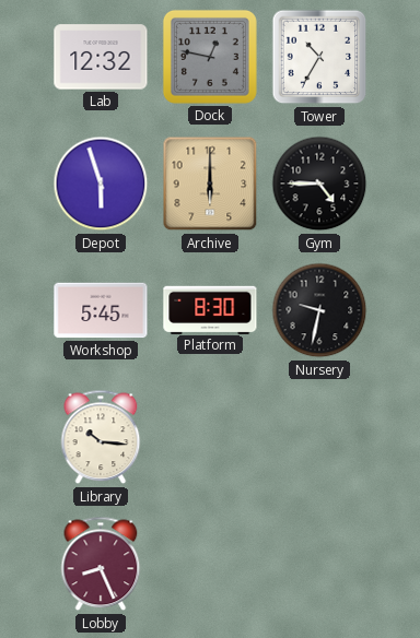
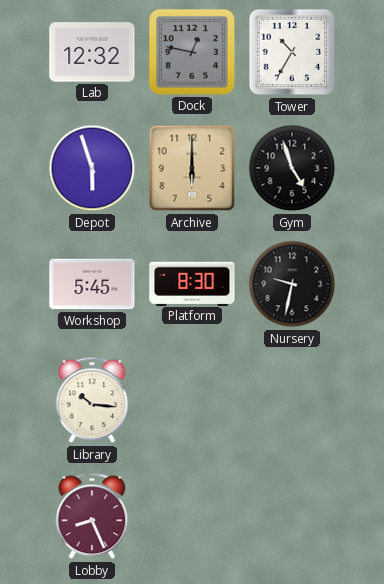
Gym: 4:45 -> 4:57
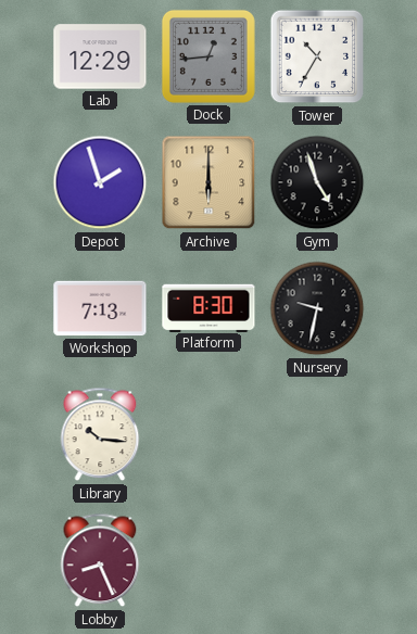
Lab: 12:32 -> 12:29
Dock: 12:47 -> 12:44
Depot: 5:57 -> 1:57
Workshop: 5:45 -> 7:13
